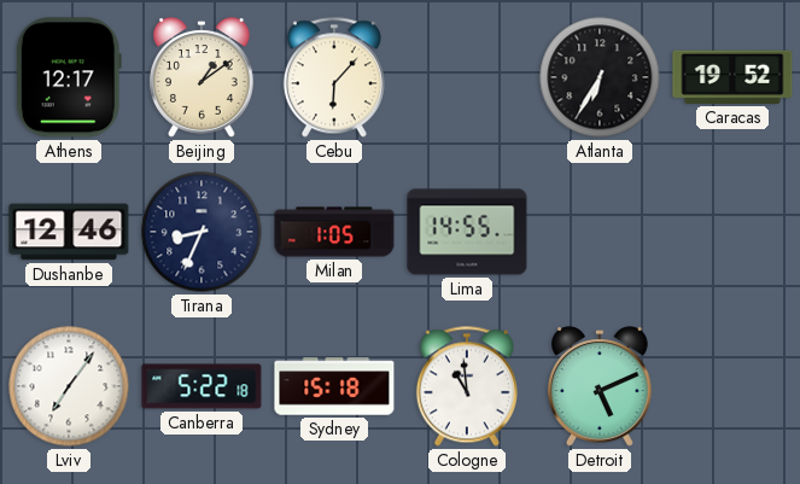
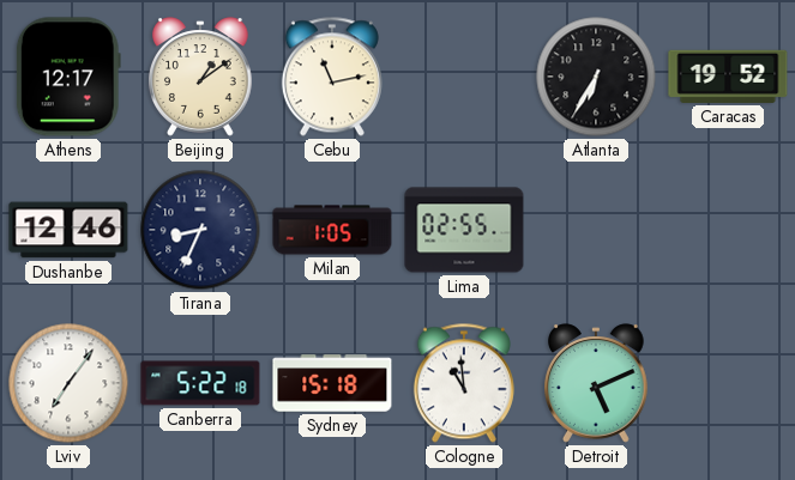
Cebu: 6:07 -> 11:13
Lima: 14:55 -> 02:55
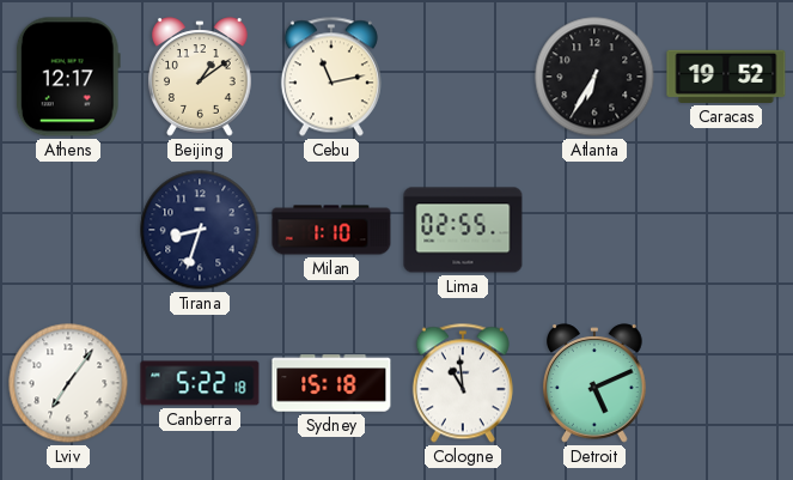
Dushanbe: 12:46 -> none
Tirana: 8:34 -> 8:33
Milan: 1:05 -> 1:10
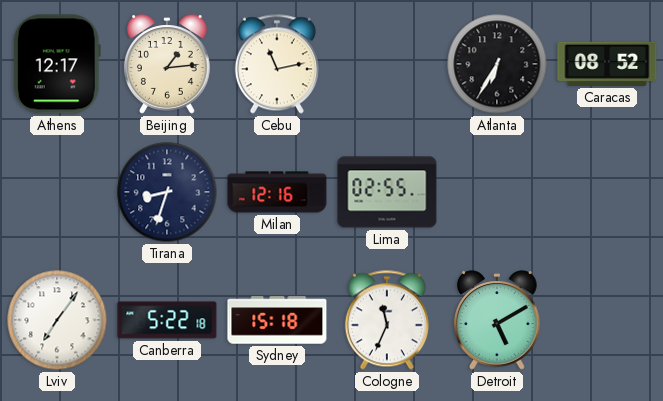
Beijing: 1:09 -> 1:14
Caracas: 19:52 -> 08:52
Milan: 1:10 -> 12:16
Cologne: 10:59 -> 11:34
Detroit: 5:11 -> 5:10
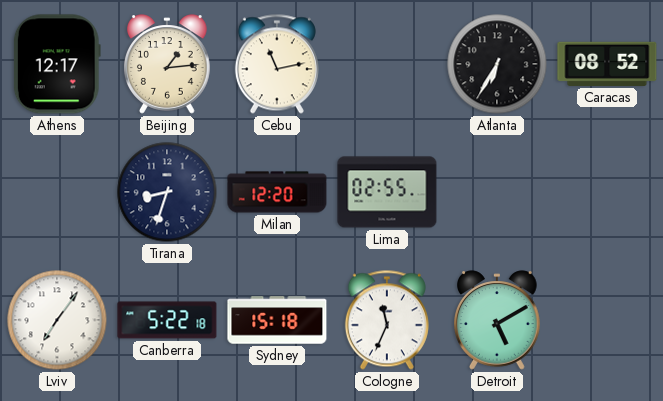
Milan: 12:16 -> 12:20
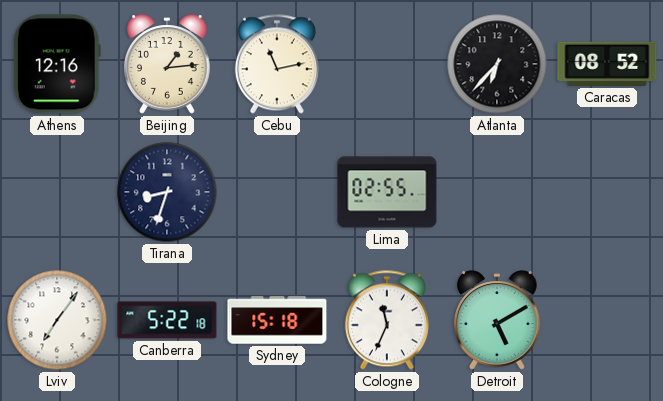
Athens: 12:17 -> 12:16
Atlanta: 6:35 -> 6:37
Milan: 12:20 -> none
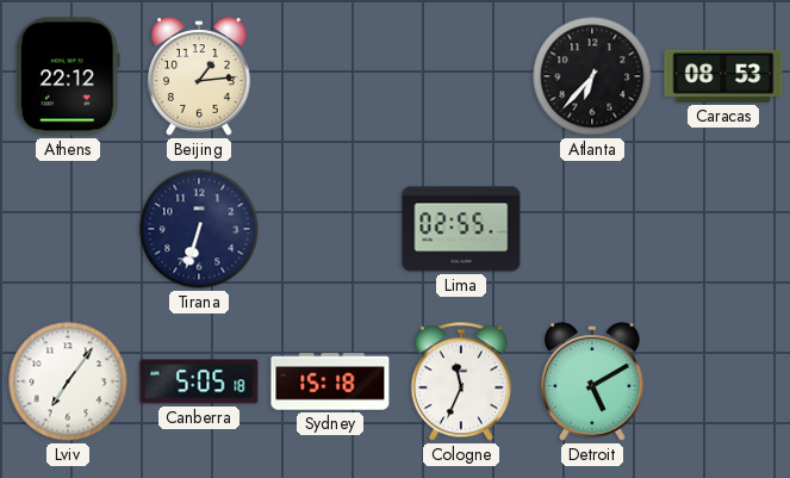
Athens: 12:16 -> 22:12
Cebu: 11:13 -> none
Caracas: 08:52 -> 08:53
Tirana: 8:33 -> 6:33
Canberra: 5:22 -> 5:05
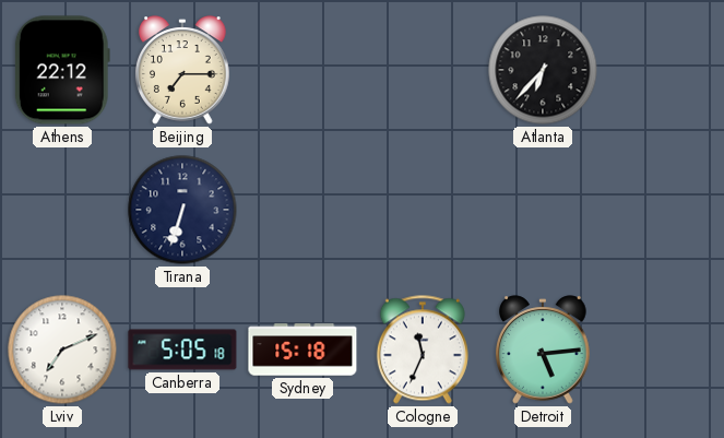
Beijing: 1:14 -> 7:15
Caracas: 08:53 -> none
Lima: 02:55 -> none
Lviv: 7:06 -> 7:11
Detroit: 5:10 -> 5:14
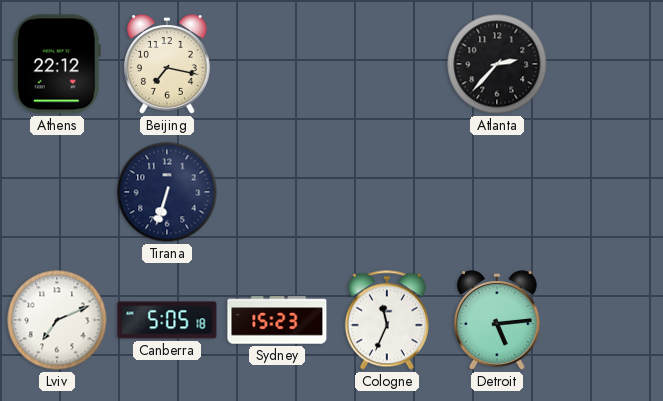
Beijing: 7:15 -> 7:17
Atlanta: 6:37 -> 2:37
Sydney: 15:18 -> 15:23
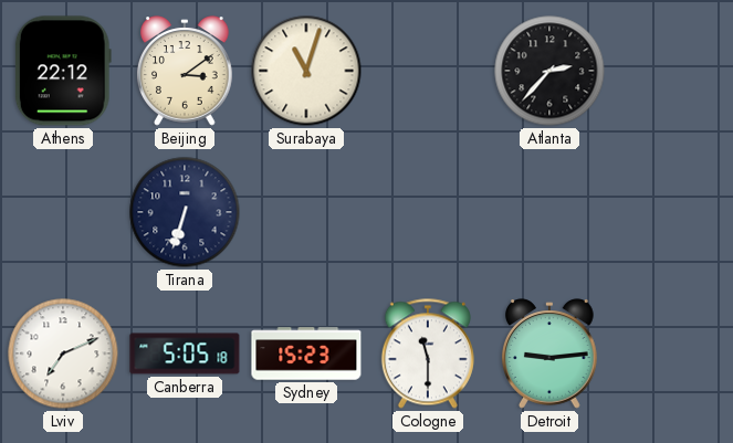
Beijing: 7:17 -> 3:09
Surabaya: none -> 11:03
Cologne: 11:34 -> 11:30
Detroit: 5:14 -> 9:14
